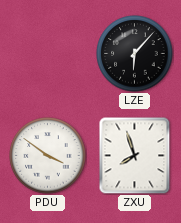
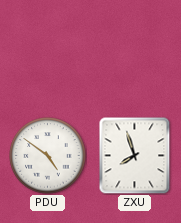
LZE: 6:07 -> none
PDU: 3:51 -> 4:51
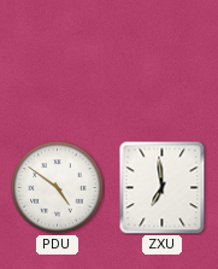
ZXU: 7:57 -> 6:59
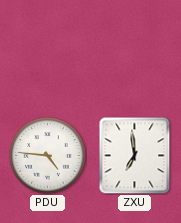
PDU: 4:51 -> 4:46
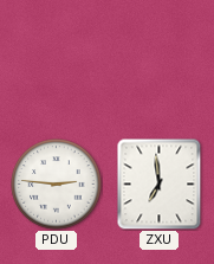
PDU: 4:46 -> 2:46
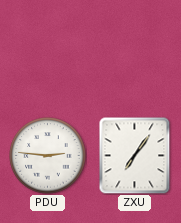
ZXU: 6:59 -> 7:06
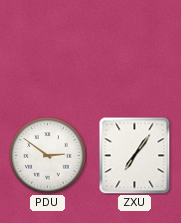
PDU: 2:46 -> 2:51
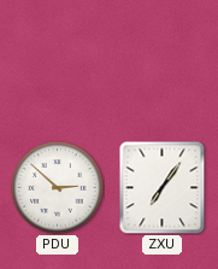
PDU: 2:51 -> 2:52
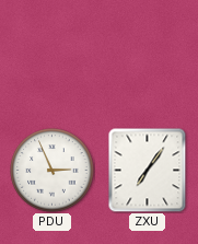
PDU: 2:52 -> 2:56
